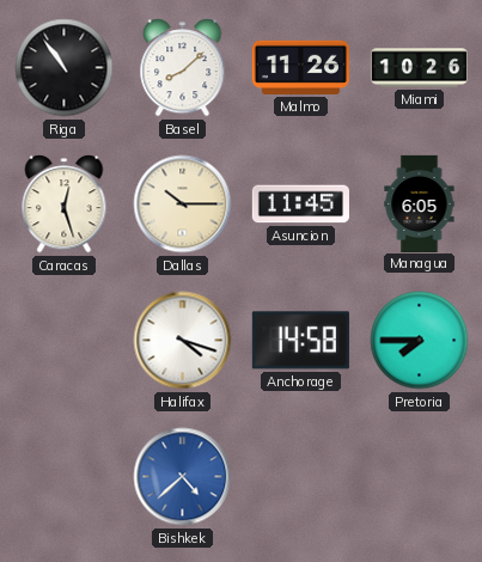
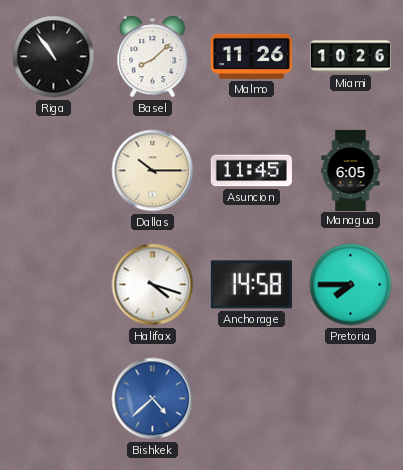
Caracas: 12:27 -> none
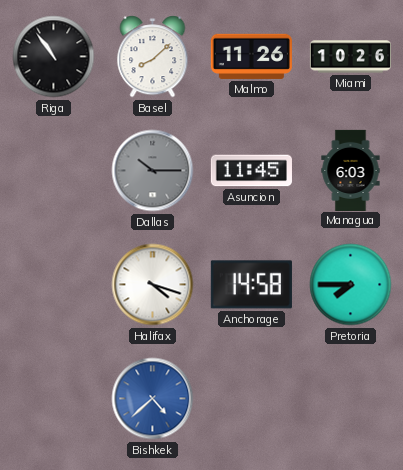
Dallas dial: cream -> grey
Managua: 6:05 -> 6:03
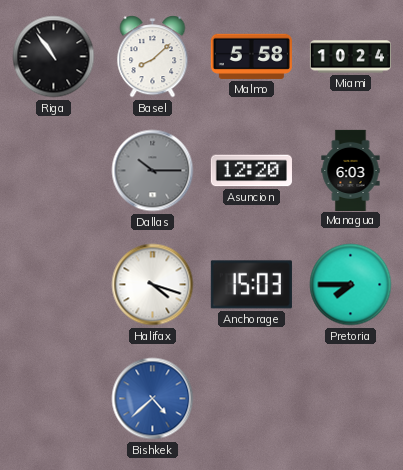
Malmo: 11:26 -> 5:58
Miami: 10:26 -> 10:24
Asuncion: 11:45 -> 12:20
Anchorage: 14:58 -> 15:03
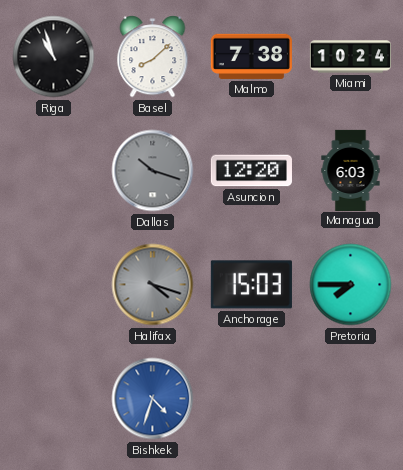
Riga: 10:54 -> 10:57
Malmo: 5:58 -> 7:38
Dallas: 10:15 -> 10:18
Halifax dial: white -> grey
Bishkek: 4:38 -> 4:33
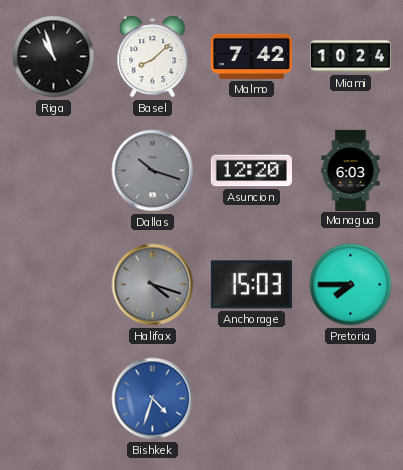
Malmo: 7:38 -> 7:42
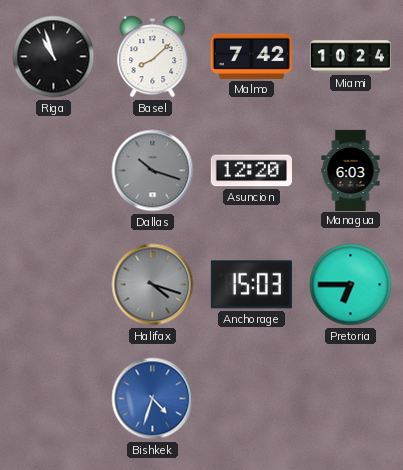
Pretoria: 7:45 -> 6:45
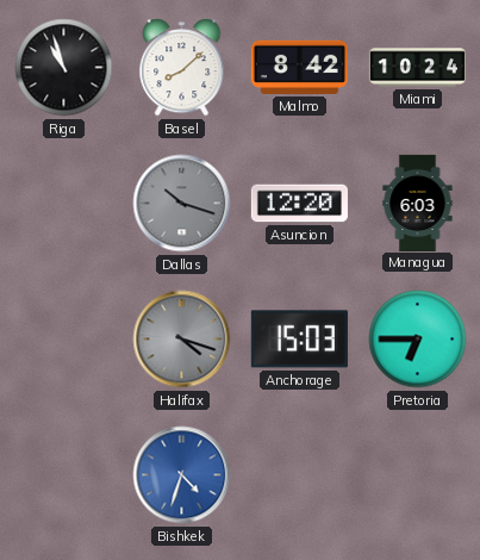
Malmo: 7:42 -> 8:42
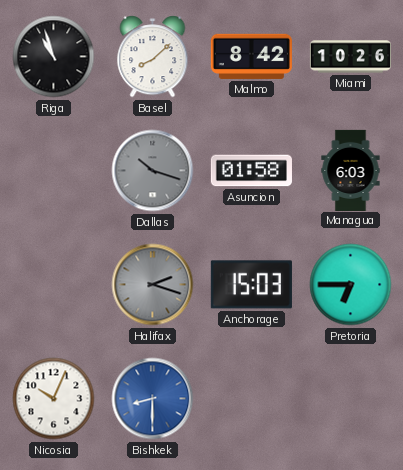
Miami: 10:24 -> 10:26
Asuncion: 12:20 -> 01:58
Halifax: 4:18 -> 2:18
Nicosia: none -> 10:04
Bishkek: 4:33 -> 8:30
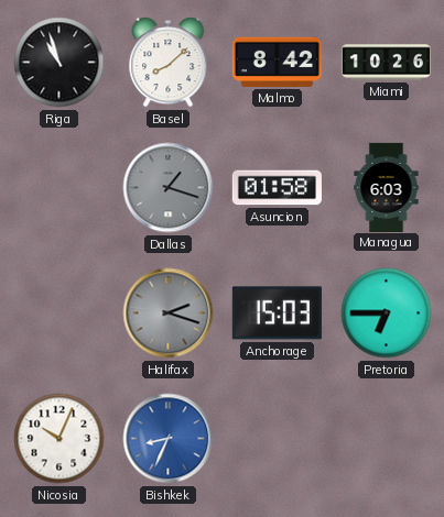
Dallas: 10:18 -> 1:18
Bishkek: 8:30 -> 8:34
